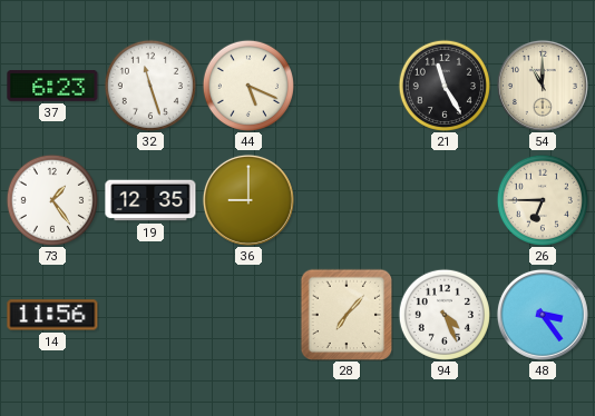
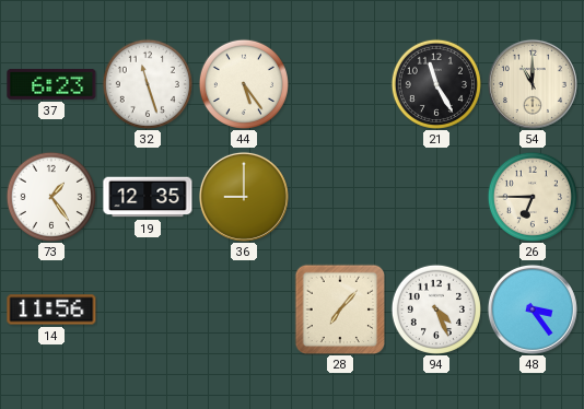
44: 5:19 -> 5:24
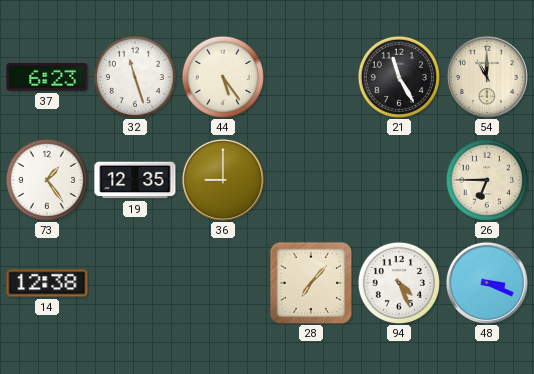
14: 11:56 -> 12:38
48: 3:24 -> 3:19
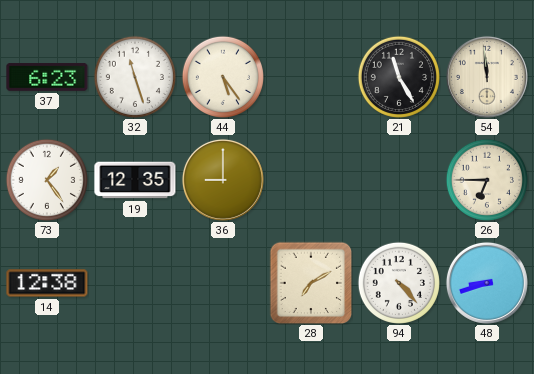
54: 11:00 -> 11:59
28: 7:07 -> 7:10
94: 4:26 -> 4:23
48: 3:19 -> 8:42
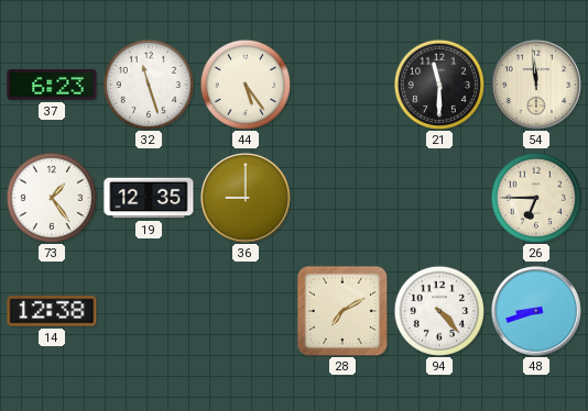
21: 11:25 -> 11:30
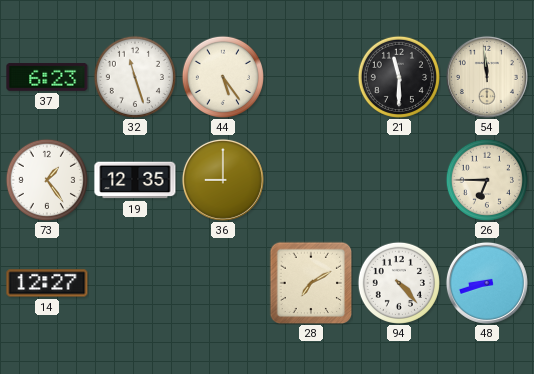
14: 12:38 -> 12:27
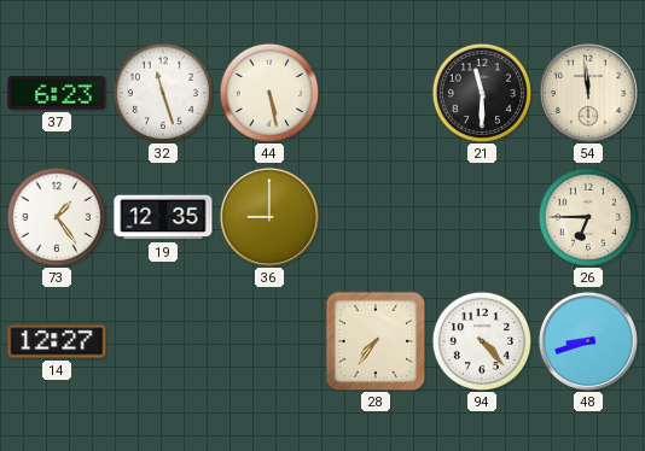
44: 5:24 -> 5:28
28: 7:10 -> 7:36
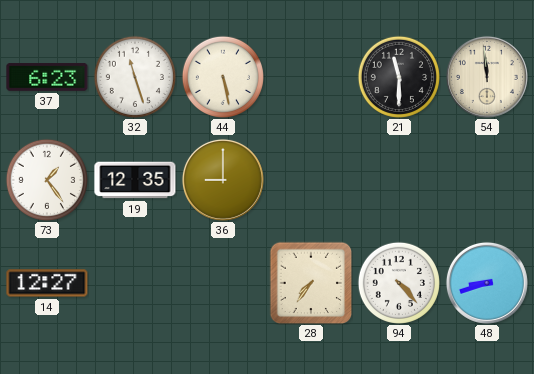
26: 6:45 -> none
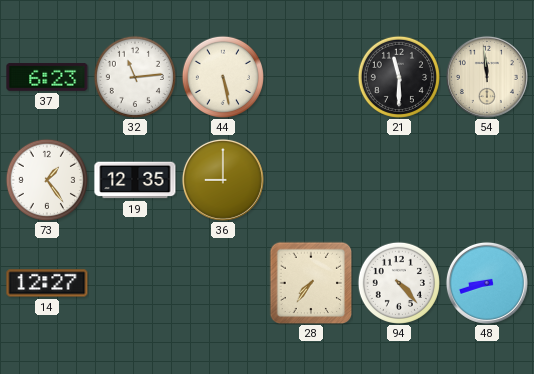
32: 11:27 -> 11:14
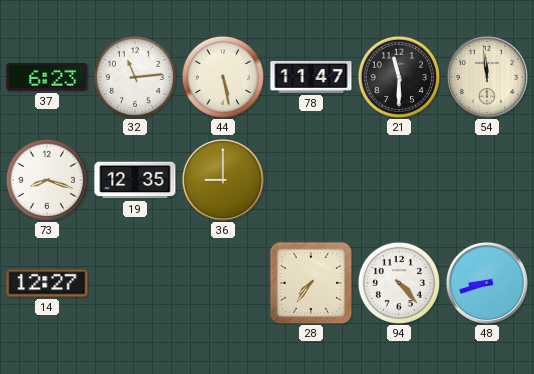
78: none -> 11:47
73: 1:24 -> 8:18
